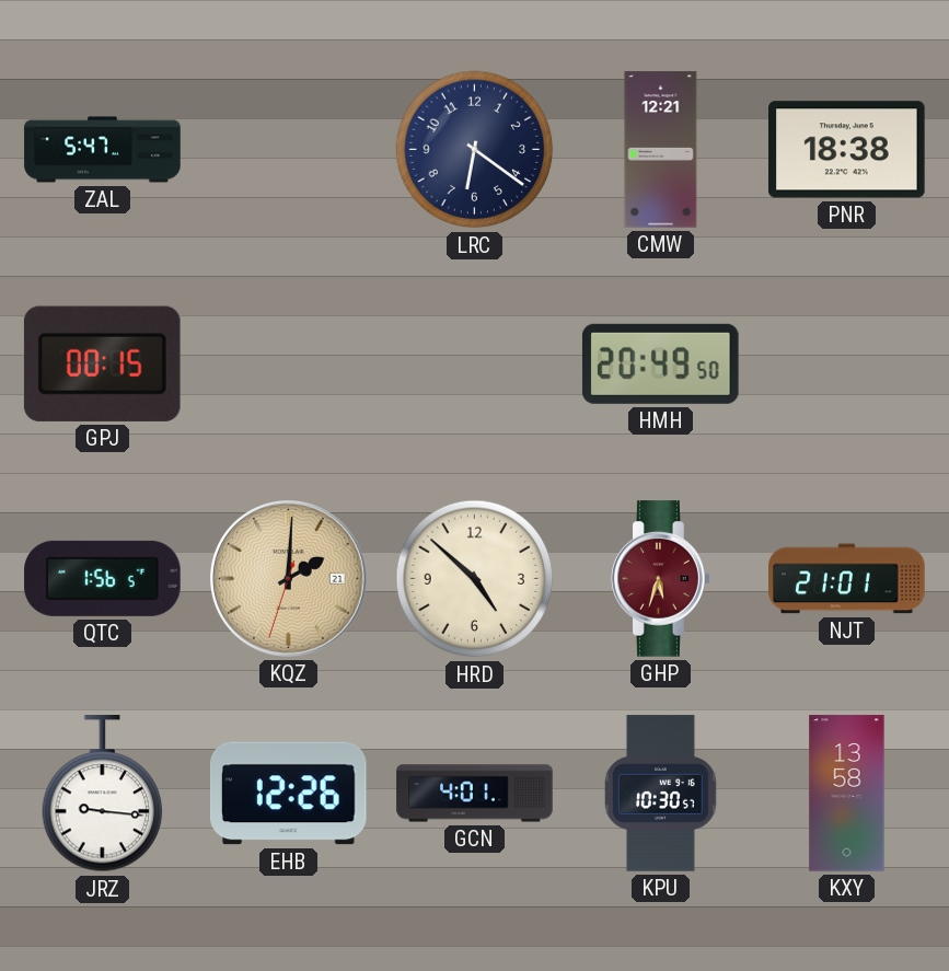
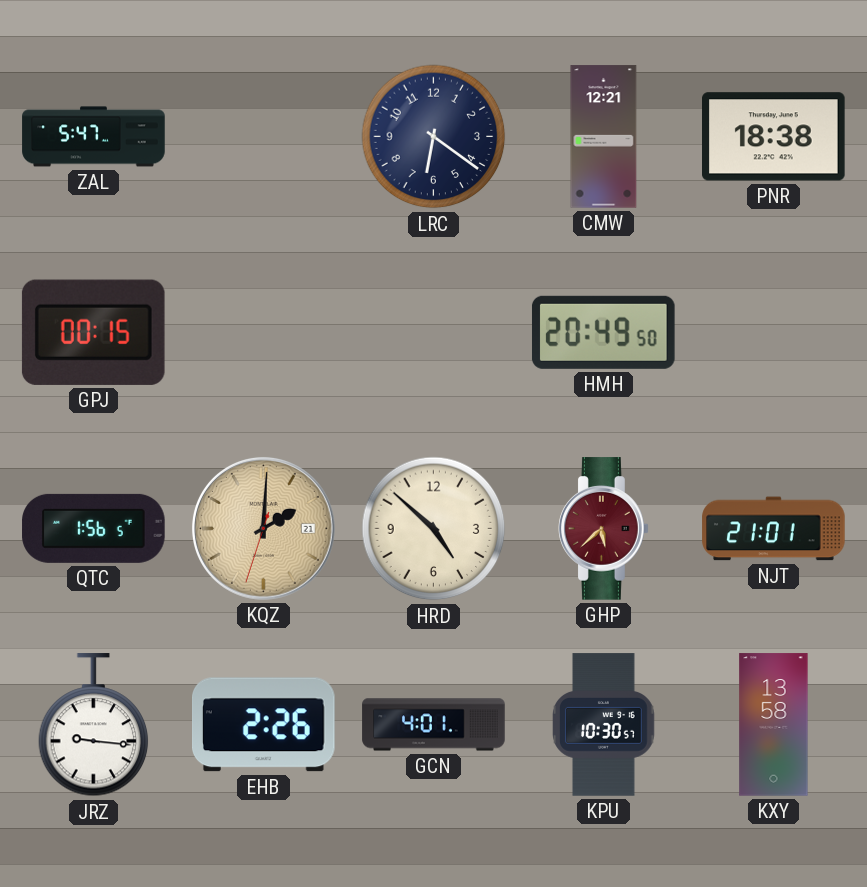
GHP: 5:33 -> 5:38
EHB: 12:26 -> 2:26
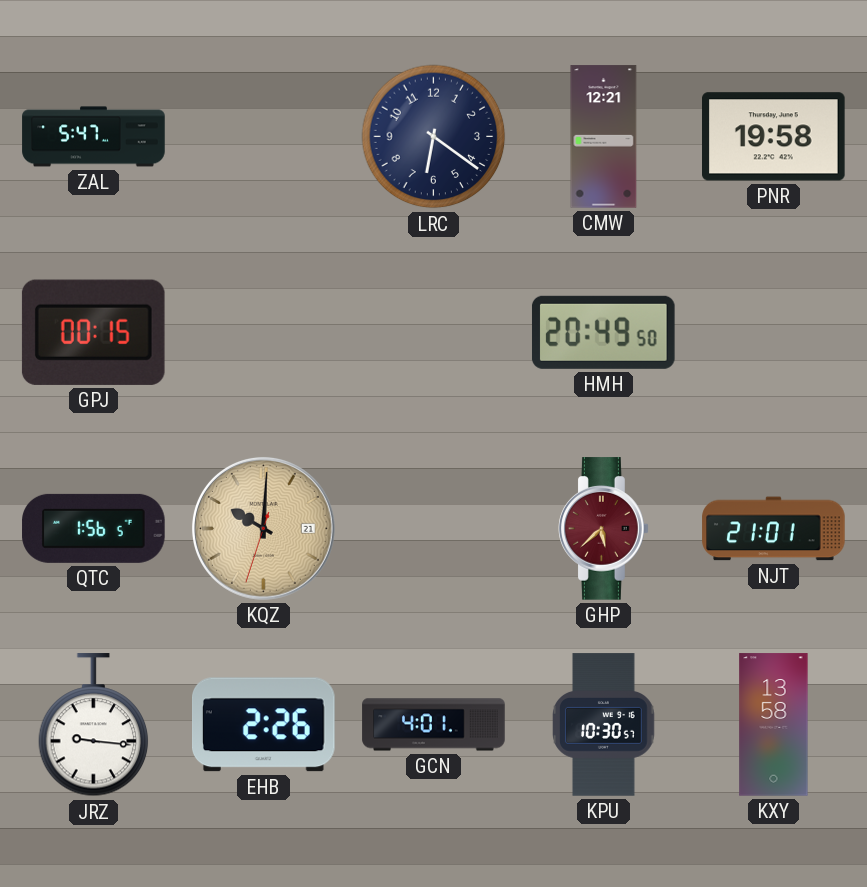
PNR: 18:38 -> 19:58
KQZ: 2:00 -> 10:00
HRD: 4:52 -> none
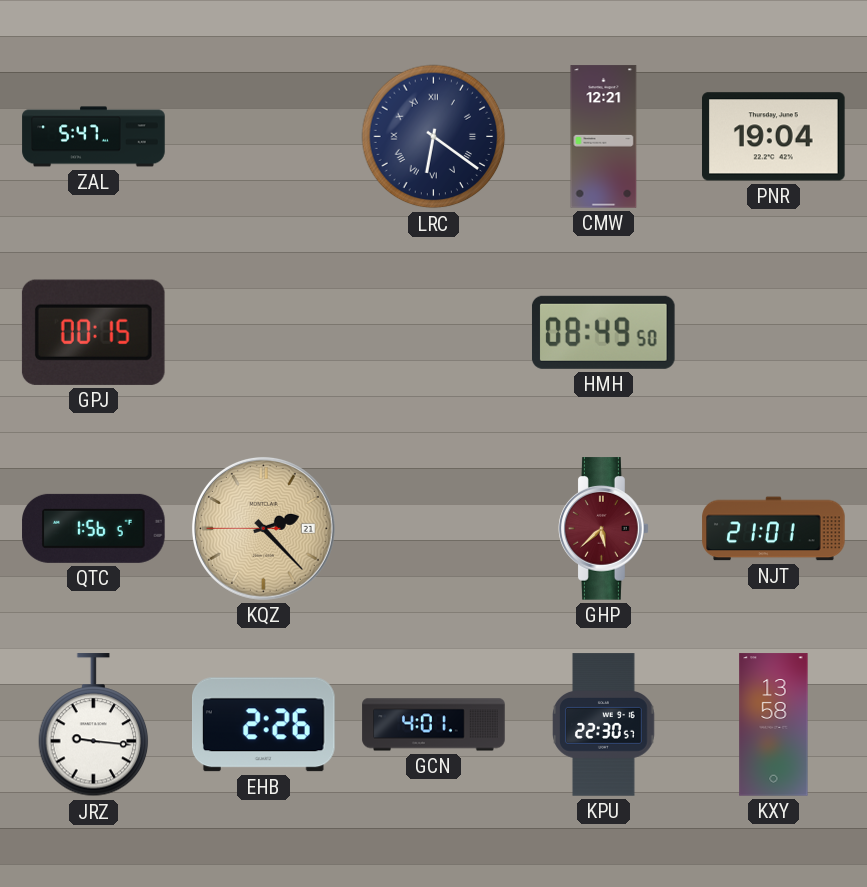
LRC numerals: Arabic -> Roman
PNR: 19:58 -> 19:04
HMH: 20:49 -> 08:49
KQZ: 10:00 -> 2:22
KPU: 10:30 -> 22:30
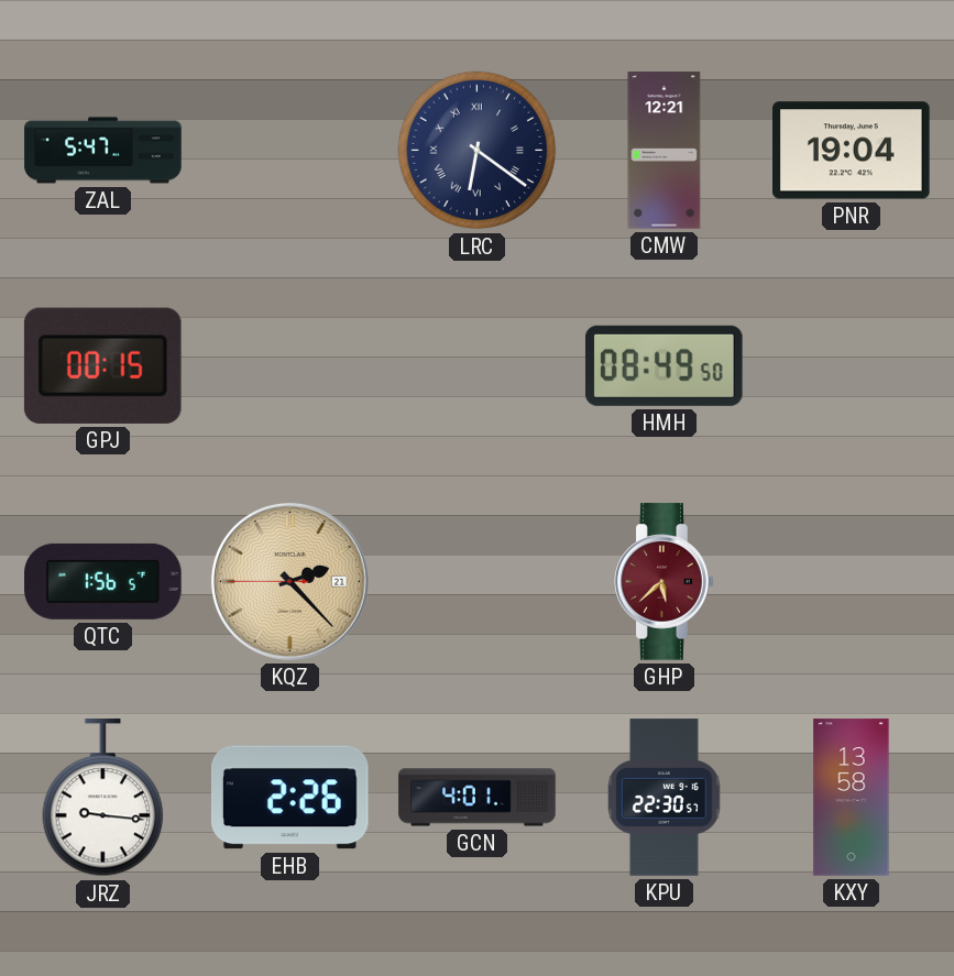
NJT: 21:01 -> none
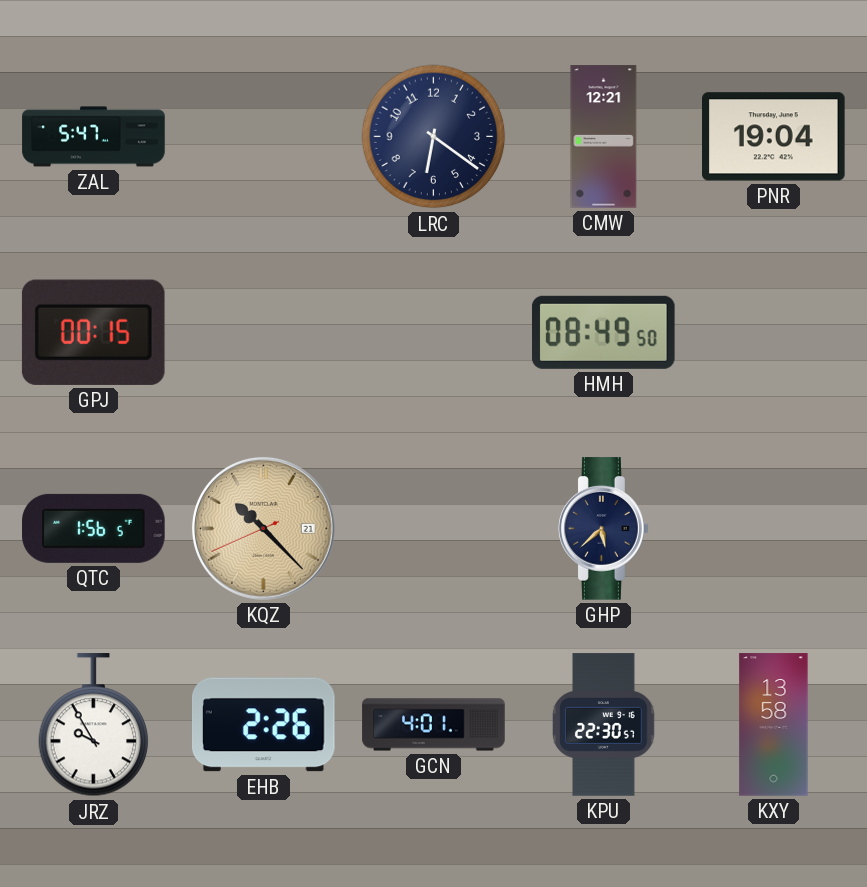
LRC numerals: Roman -> Arabic
KQZ: 2:22 -> 10:22
GHP dial: burgundy -> navy
JRZ: 9:16 -> 9:55
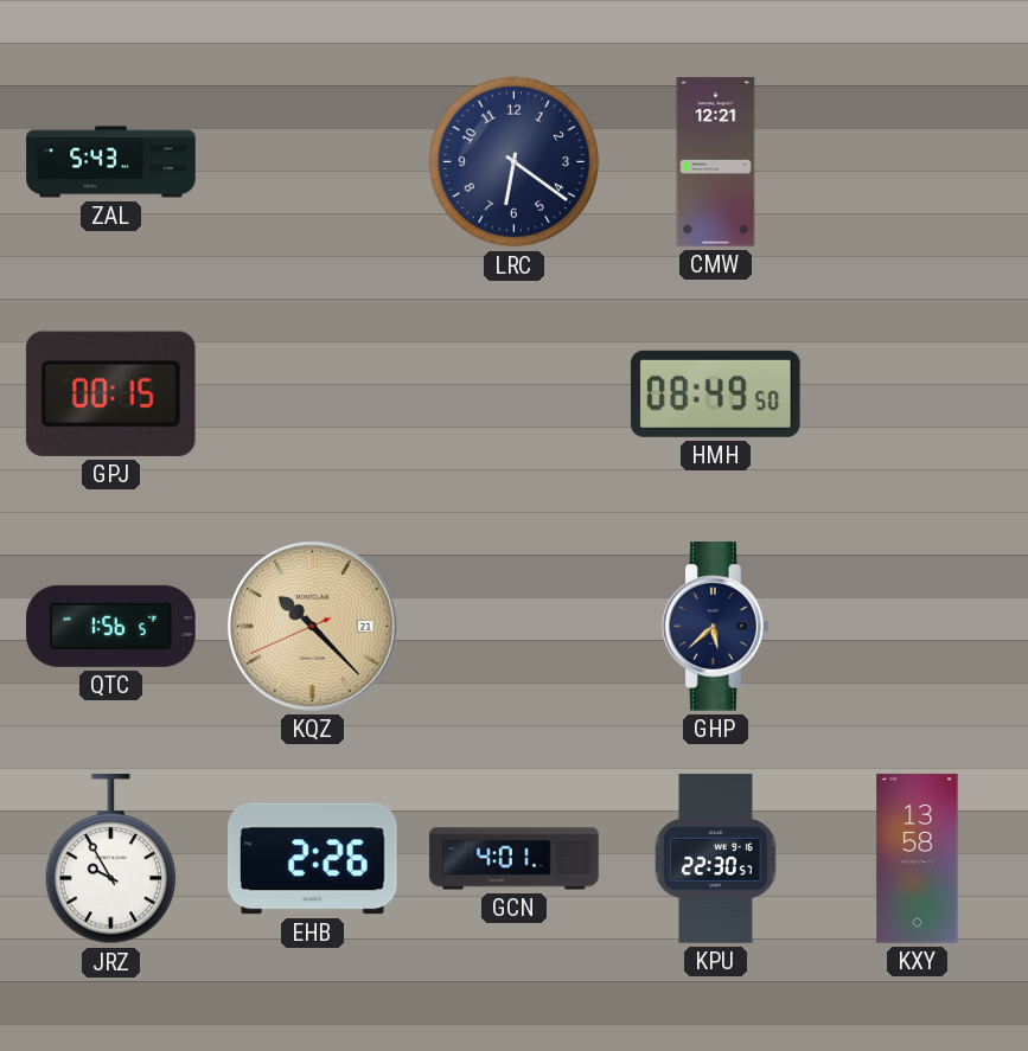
ZAL: 5:47 -> 5:43
PNR: 19:04 -> none
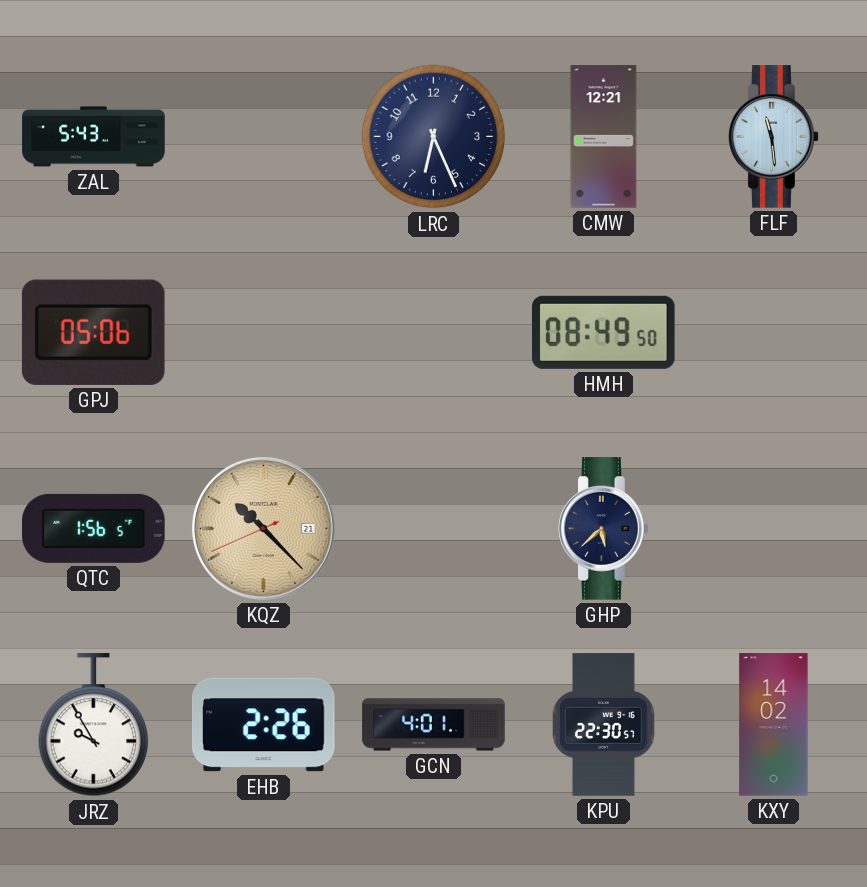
LRC: 6:21 -> 6:26
FLF: none -> 11:29
GPJ: 00:15 -> 05:06
KXY: 13:58 -> 14:02
